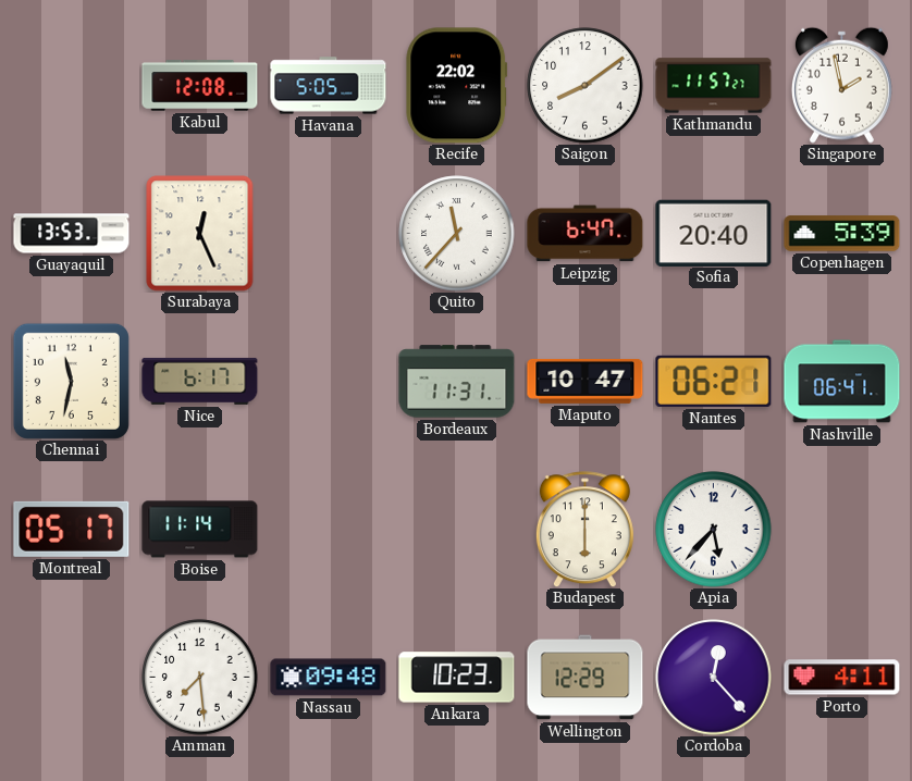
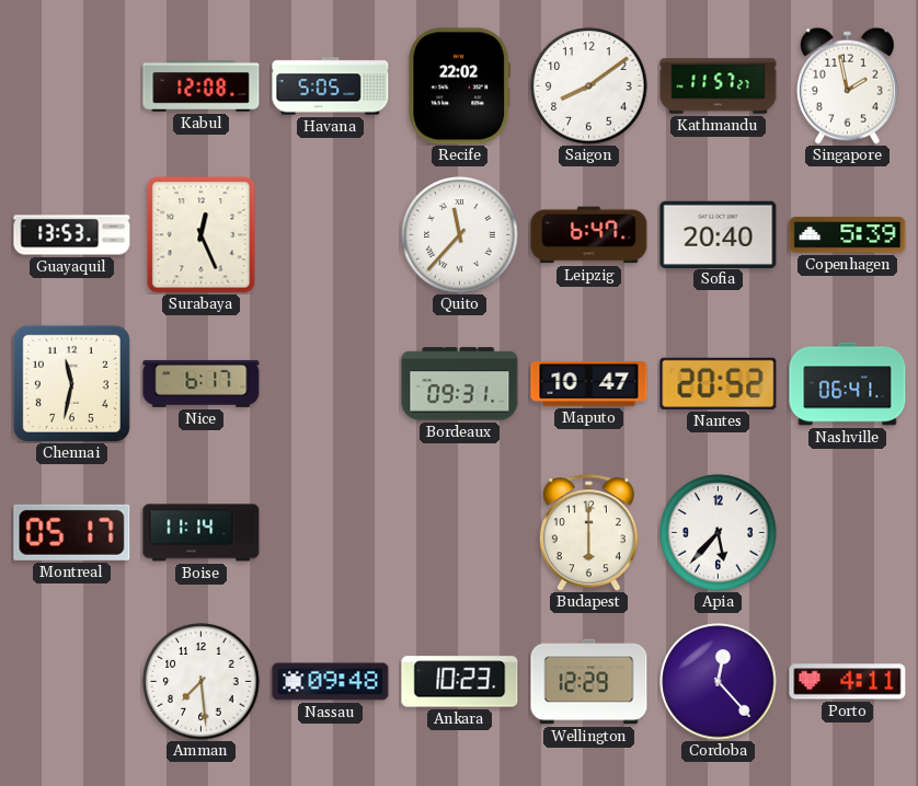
Bordeaux: 11:31 -> 09:31
Nantes: 06:21 -> 20:52
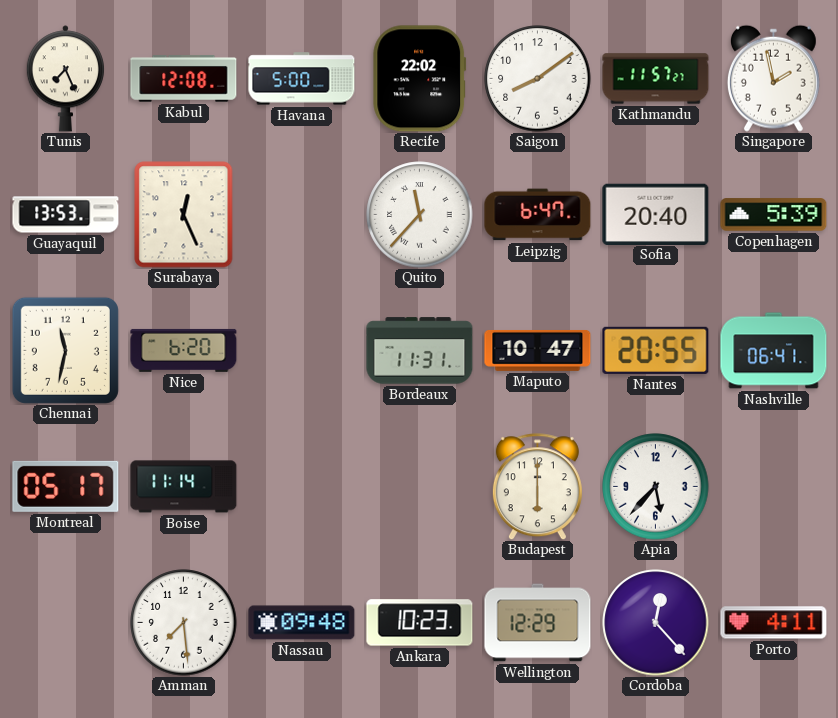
Tunis: none -> 7:26
Havana: 5:05 -> 5:00
Nice: 6:17 -> 6:20
Bordeaux: 09:31 -> 11:31
Nantes: 20:52 -> 20:55
